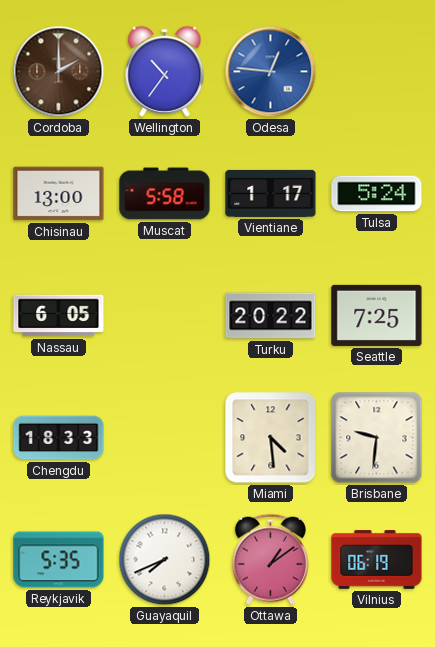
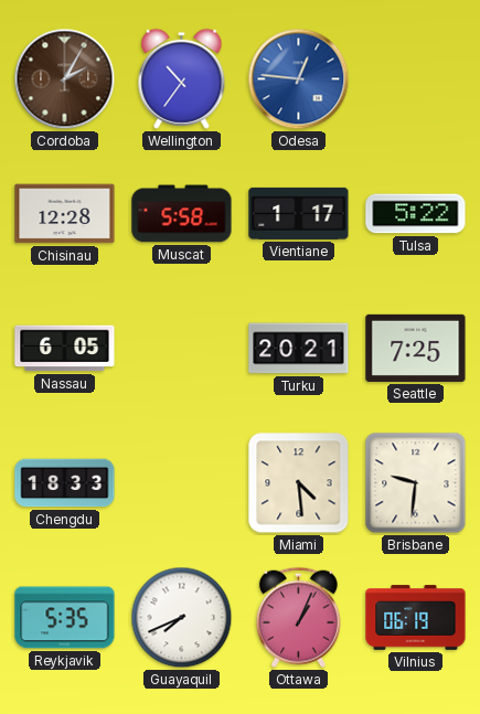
Cordoba: 2:00 -> 2:05
Chisinau: 13:00 -> 12:28
Tulsa: 5:24 -> 5:22
Turku: 20:22 -> 20:21
Ottawa: 1:09 -> 1:04
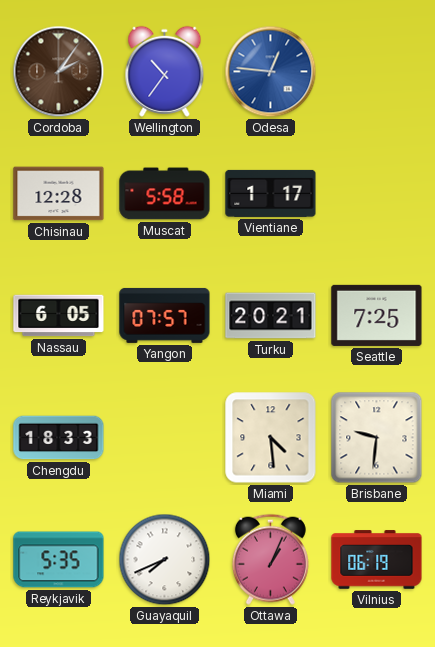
Cordoba: 2:05 -> 2:06
Tulsa: 5:22 -> none
Yangon: none -> 07:57
